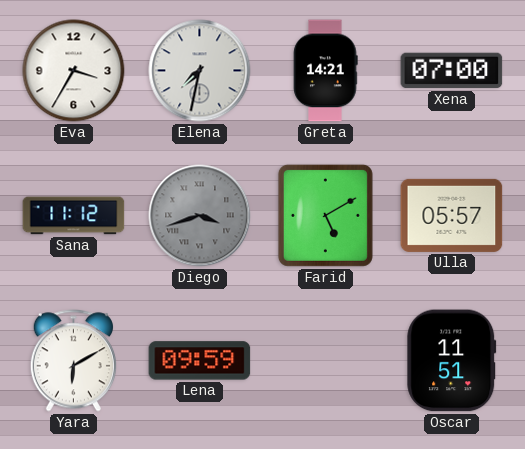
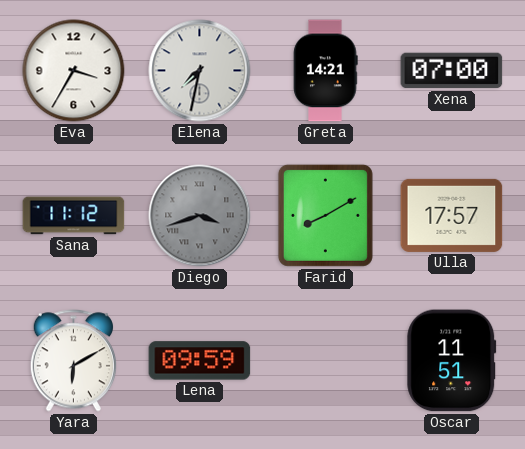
Farid: 5:10 -> 8:10
Ulla: 05:57 -> 17:57
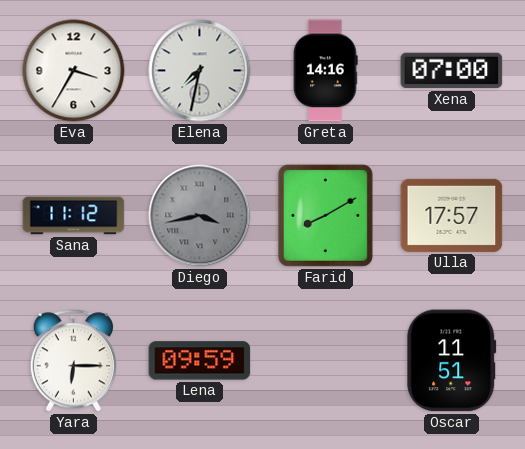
Greta: 14:21 -> 14:16
Diego: 3:42 -> 3:43
Yara: 6:10 -> 6:15
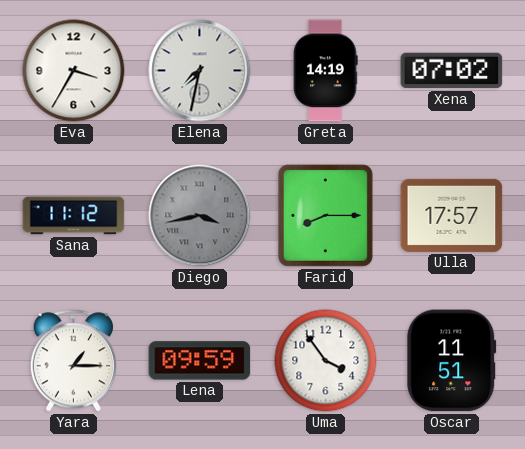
Greta: 14:16 -> 14:19
Xena: 07:00 -> 07:02
Farid: 8:10 -> 8:15
Yara: 6:15 -> 1:15
Uma: none -> 3:54
